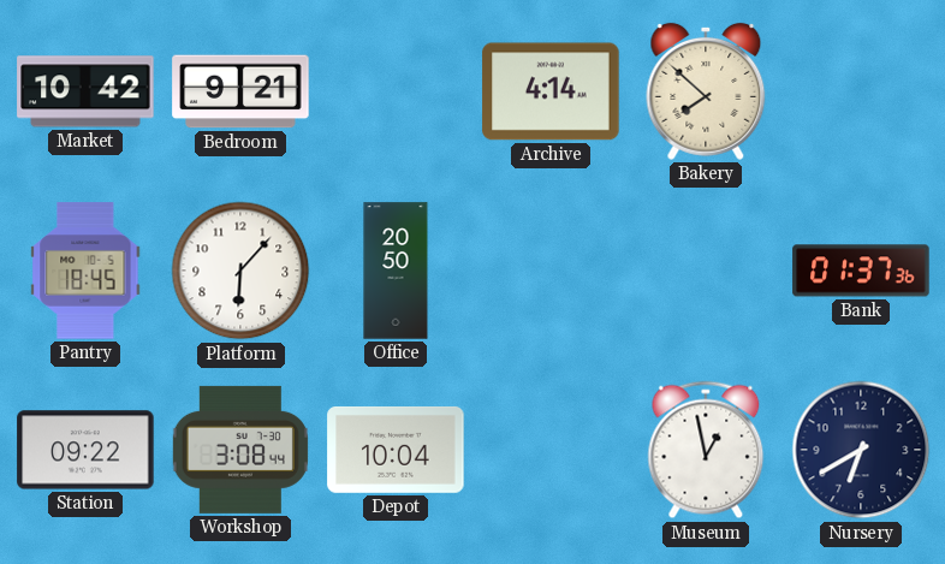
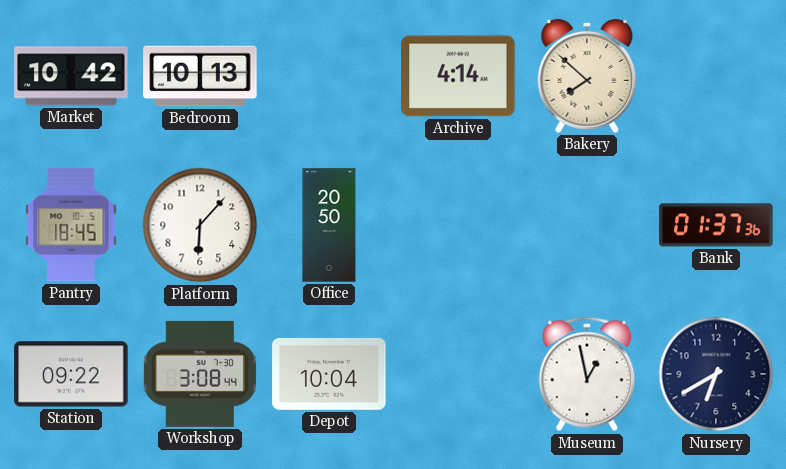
Bedroom: 9:21 -> 10:13
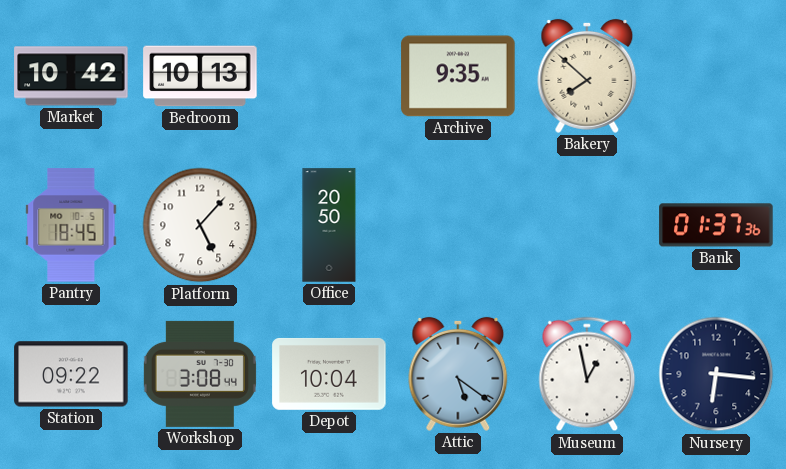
Archive: 4:14 -> 9:35
Platform: 6:07 -> 5:07
Attic: none -> 5:21
Nursery: 6:40 -> 6:16
